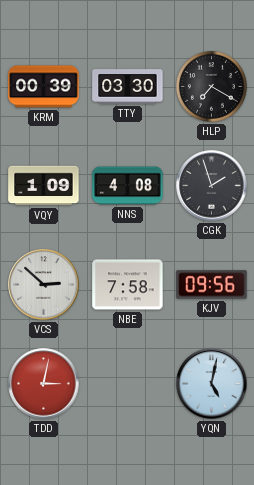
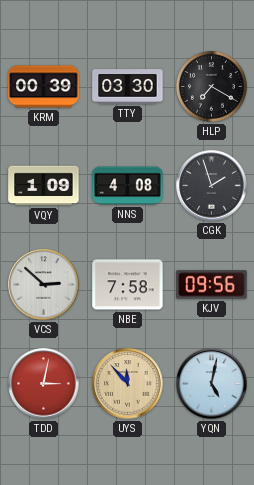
UYS: none -> 11:53
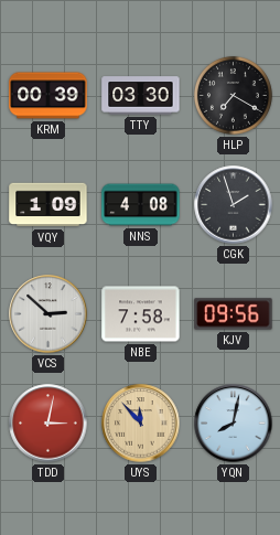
YQN: 5:02 -> 8:02
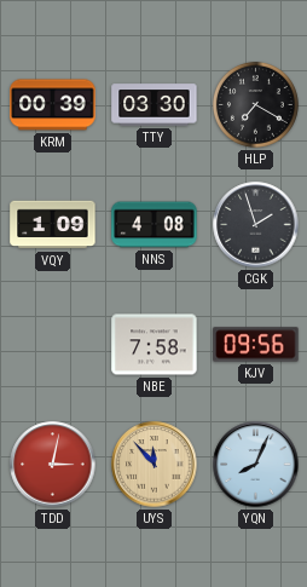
VCS: 2:52 -> none
YQN: 8:02 -> 8:04
